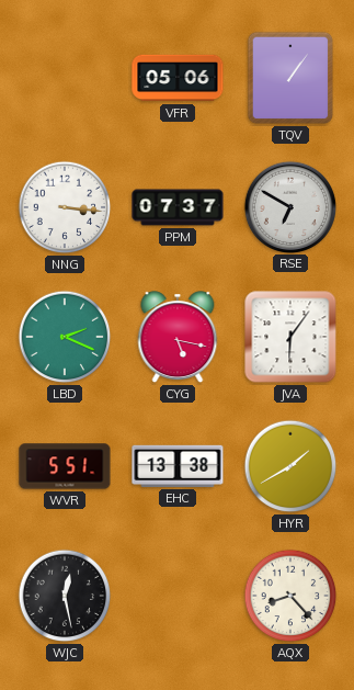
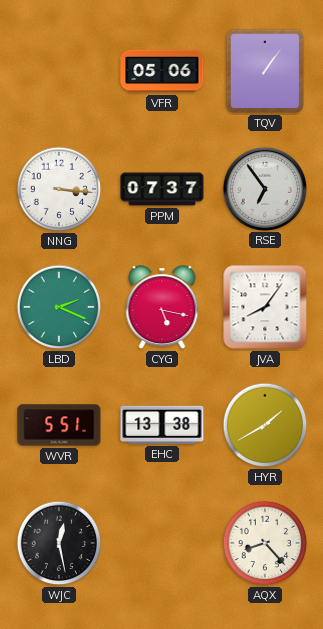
RSE: 6:50 -> 6:54
JVA: 6:06 -> 8:06
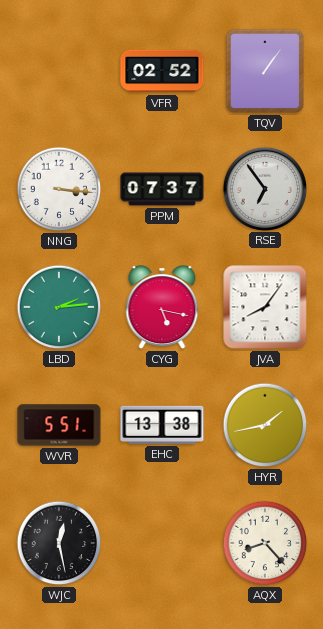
VFR: 05:06 -> 02:52
LBD: 2:19 -> 2:14
HYR: 1:40 -> 1:43
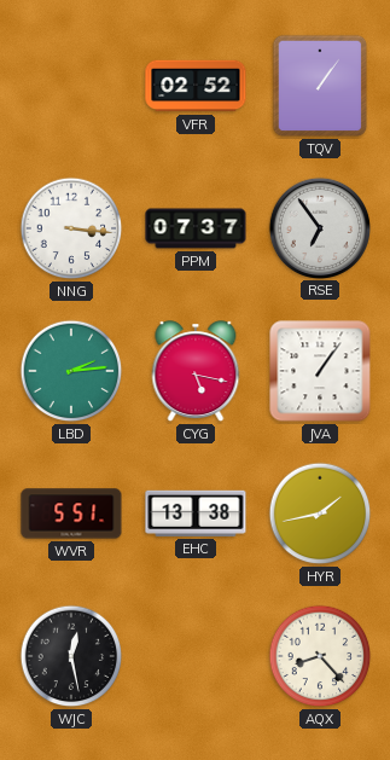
JVA: 8:06 -> 1:06
